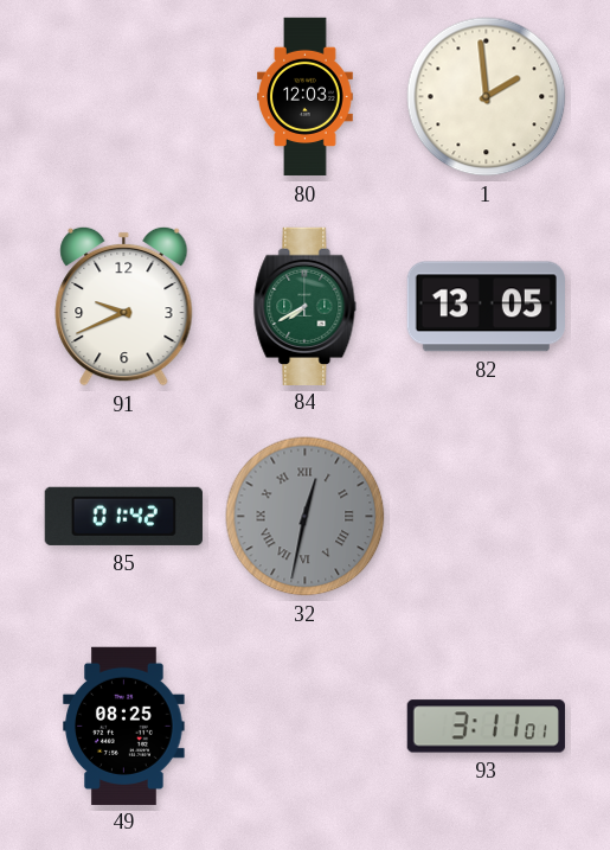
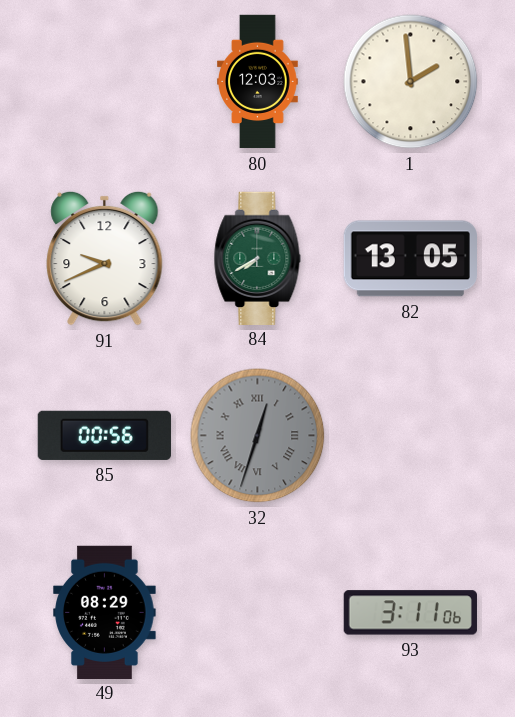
85: 01:42 -> 00:56
32: 12:32 -> 12:33
49: 08:25 -> 08:29
93: 3:11:01 -> 3:11:06
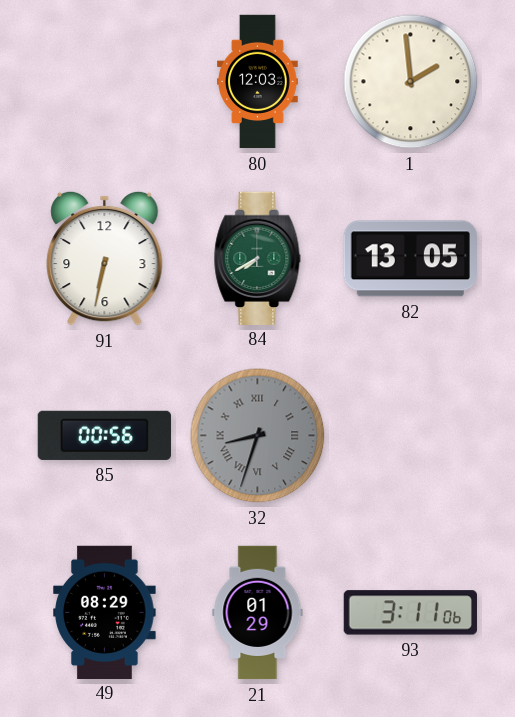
91: 9:41 -> 6:32
32: 12:33 -> 8:33
21: none -> 01:29
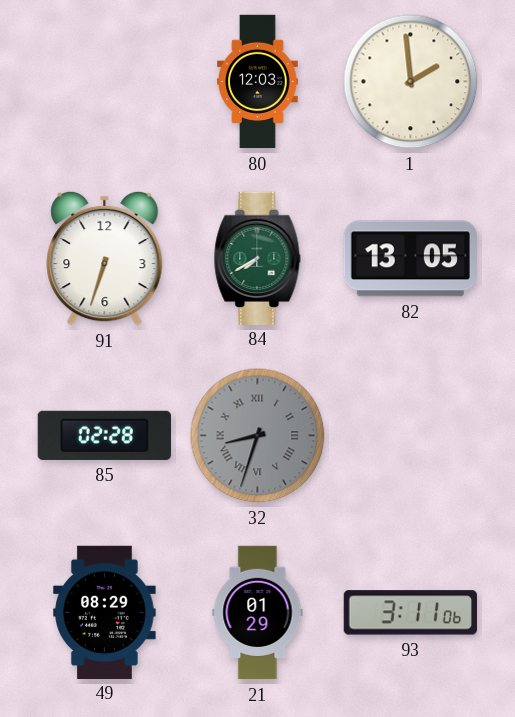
91: 6:32 -> 6:33
85: 00:56 -> 02:28
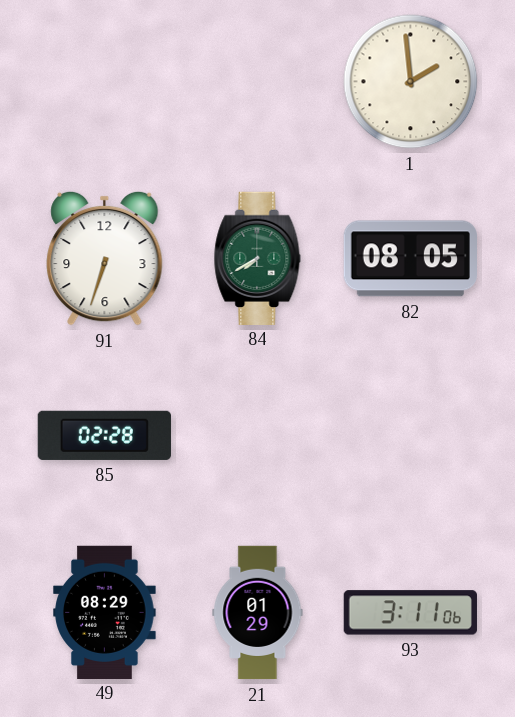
80: 12:03 -> none
82: 13:05 -> 08:05
32: 8:33 -> none
